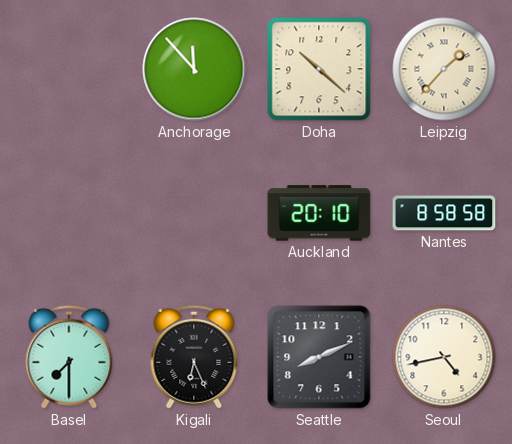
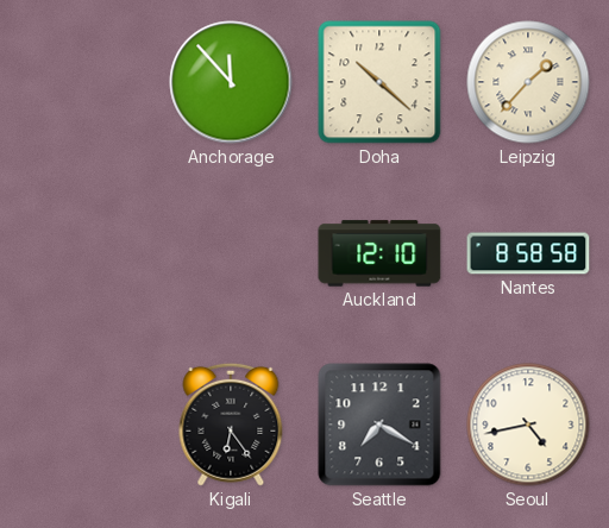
Auckland: 20:10 -> 12:10
Basel: 7:30 -> none
Kigali: 6:26 -> 6:24
Seattle: 8:11 -> 7:20
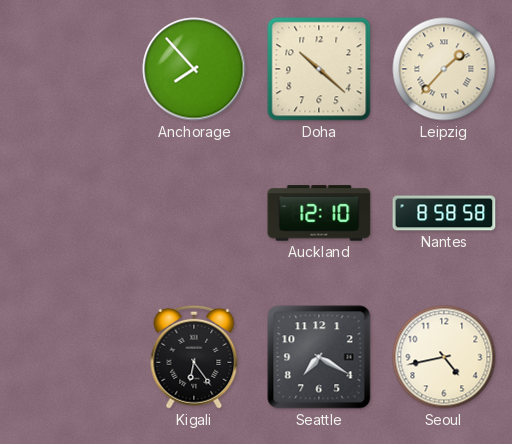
Anchorage: 11:53 -> 7:53
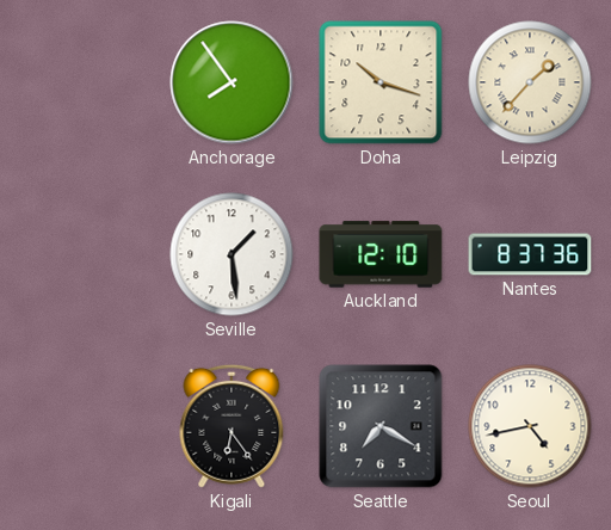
Anchorage: 7:53 -> 7:54
Doha: 10:22 -> 10:18
Seville: none -> 1:29
Nantes: 8:58 -> 8:37
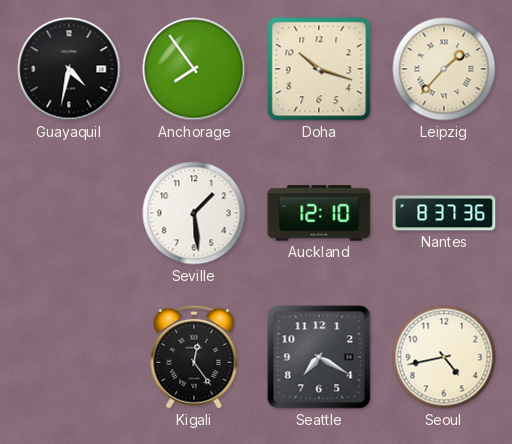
Guayaquil: none -> 4:32
Kigali: 6:24 -> 12:24
